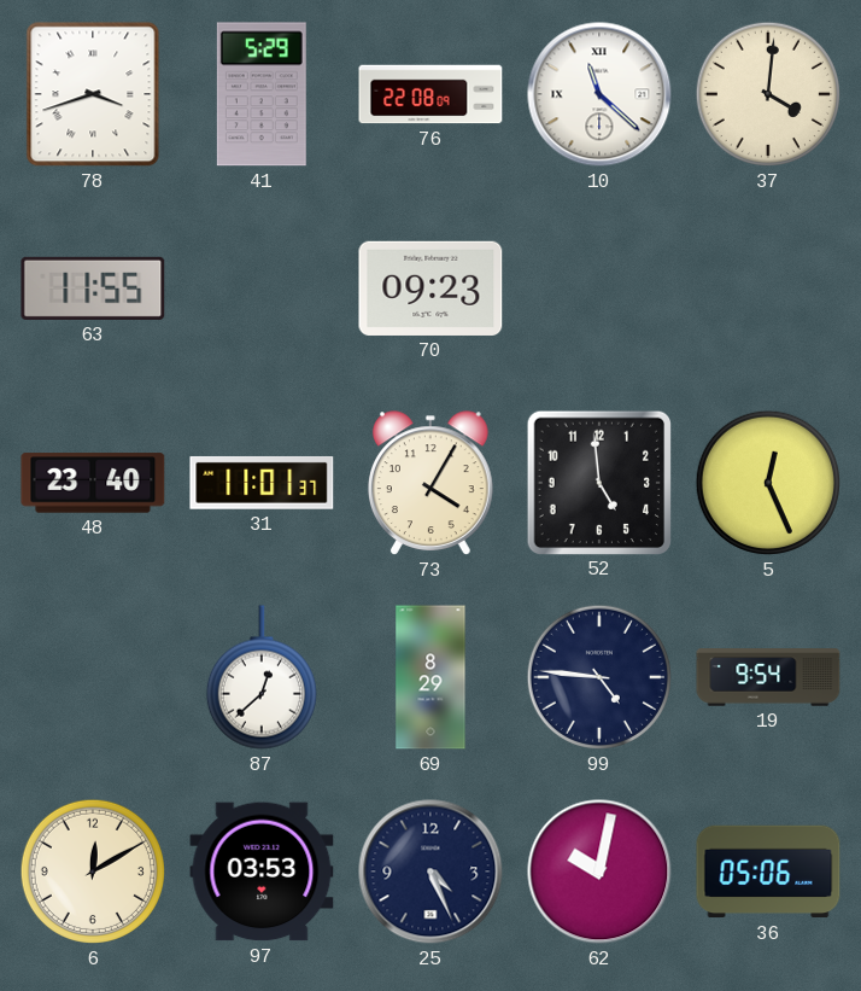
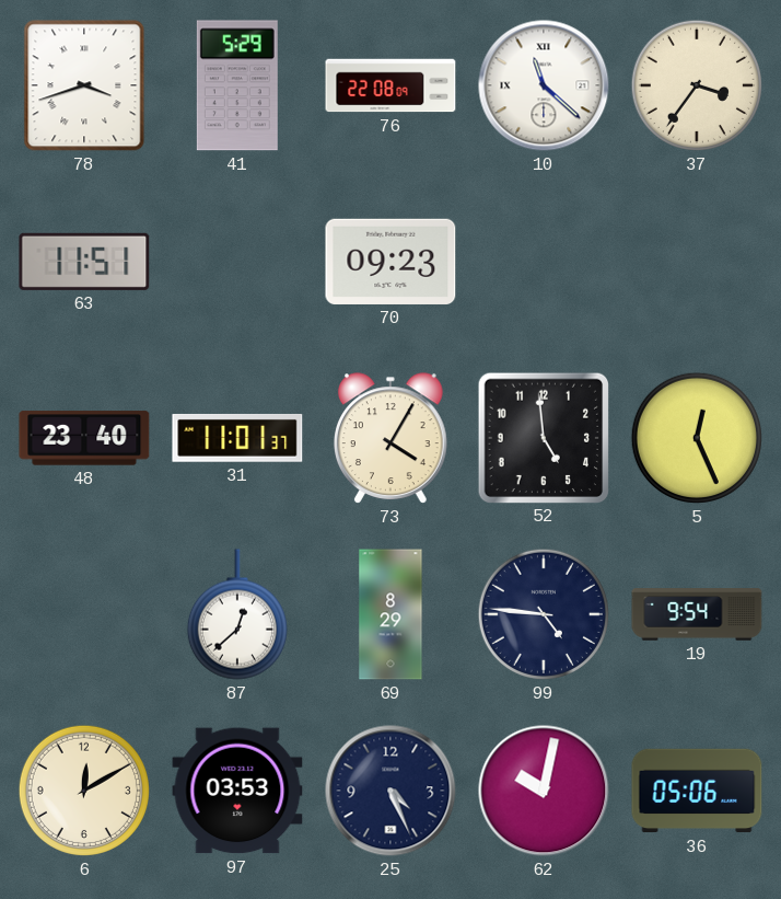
37: 4:01 -> 3:36
63: 11:55 -> 11:51
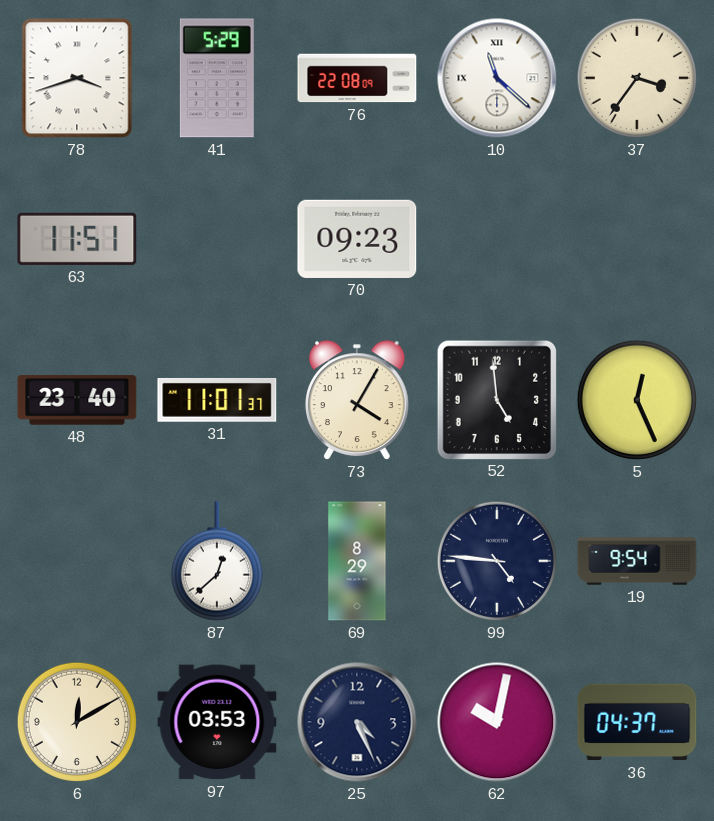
36: 05:06 -> 04:37
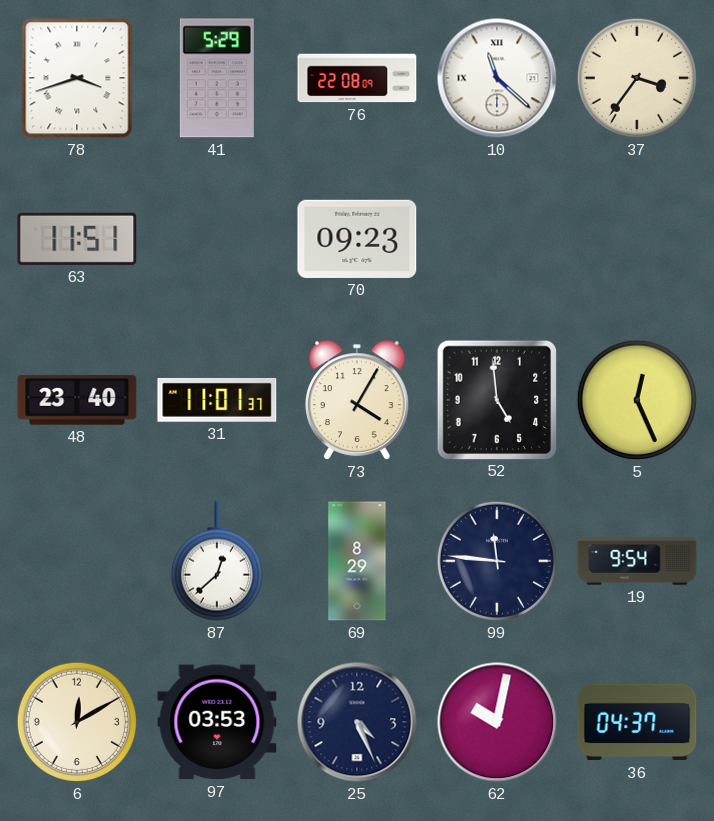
99: 4:46 -> 11:46
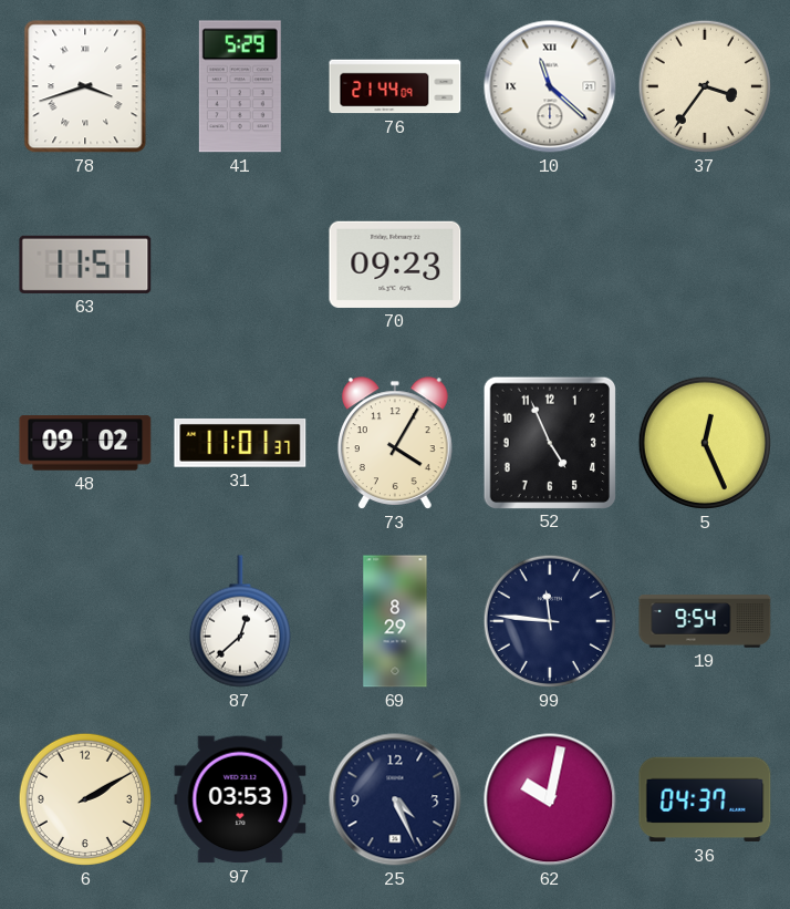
76: 22:08 -> 21:44
48: 23:40 -> 09:02
52: 4:59 -> 4:56
6: 12:10 -> 2:10
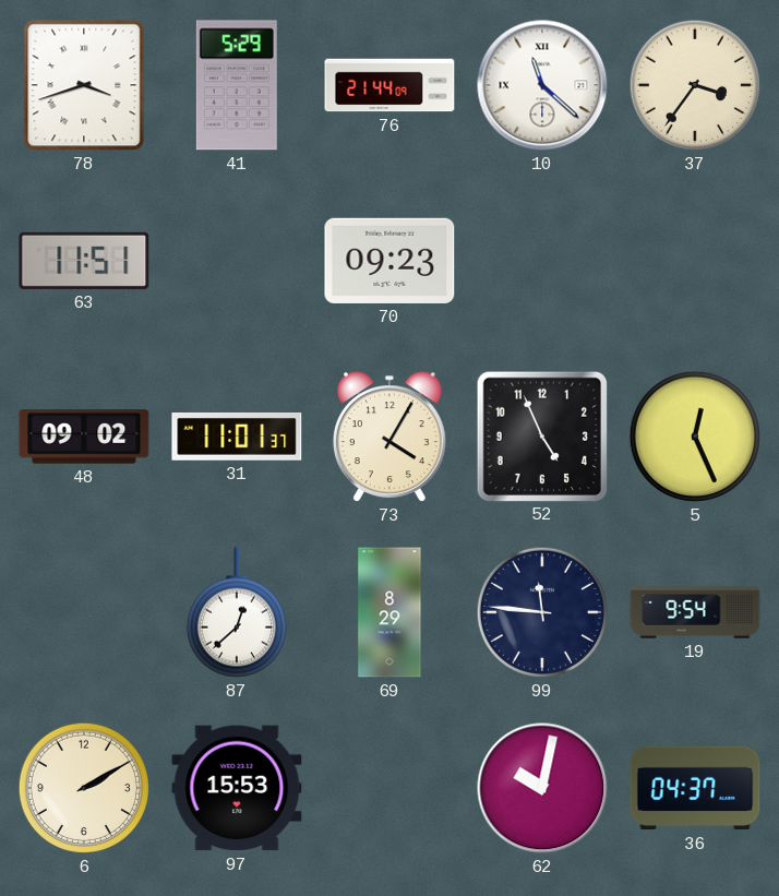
97: 03:53 -> 15:53
25: 4:26 -> none
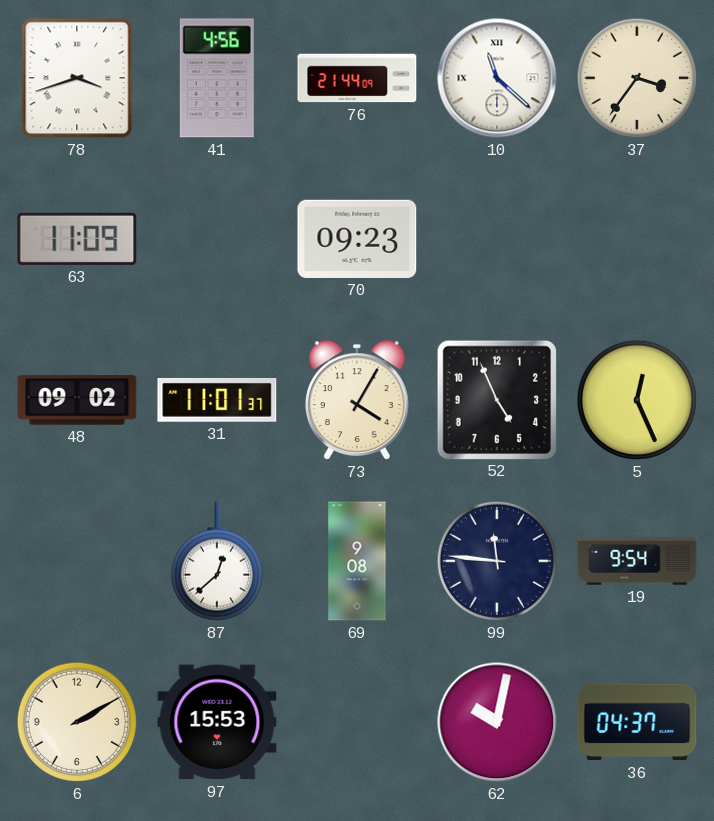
41: 5:29 -> 4:56
63: 11:51 -> 11:09
69: 8:29 -> 9:08
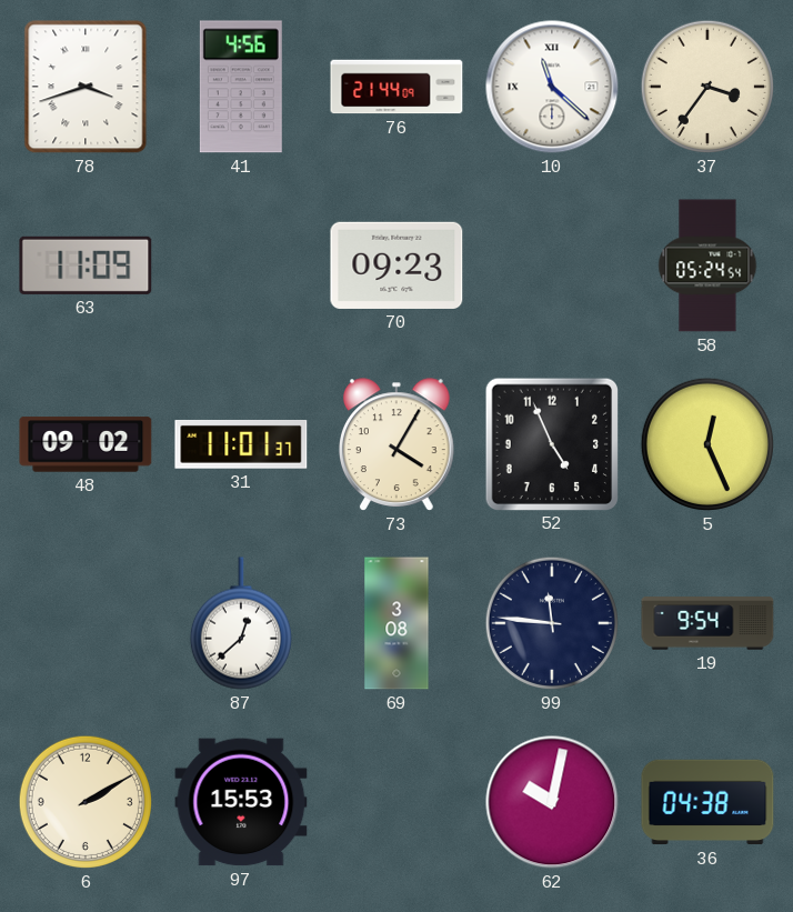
58: none -> 05:24
69: 9:08 -> 3:08
36: 04:37 -> 04:38
